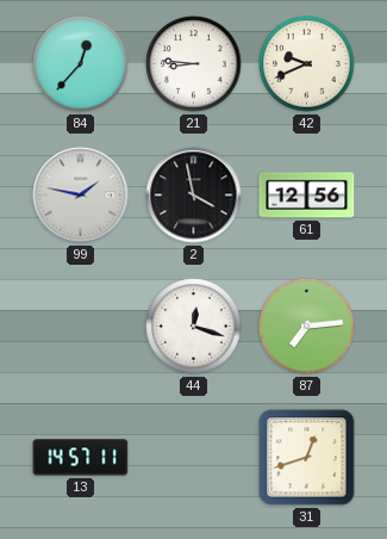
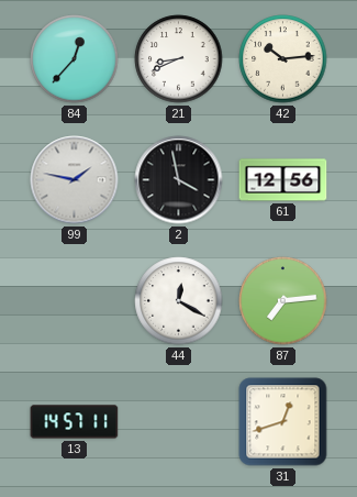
21: 8:46 -> 8:41
42: 9:41 -> 10:14
44: 12:18 -> 12:20
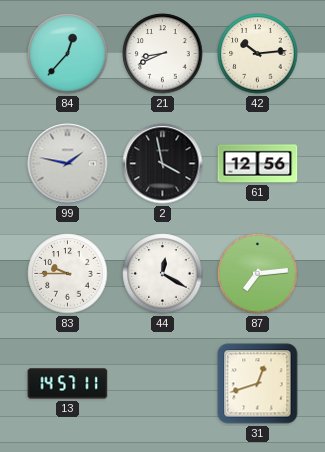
83: none -> 9:45
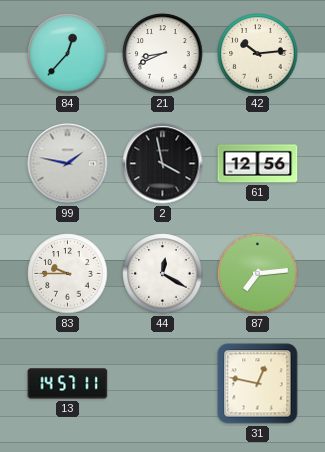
31: 12:42 -> 12:47
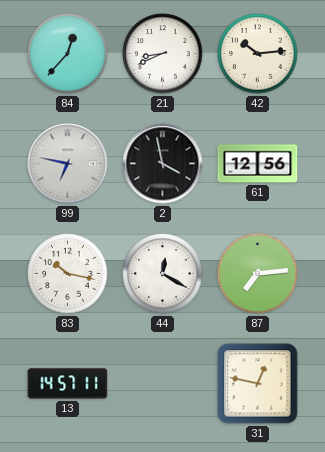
99: 1:47 -> 6:47
83: 9:45 -> 10:17
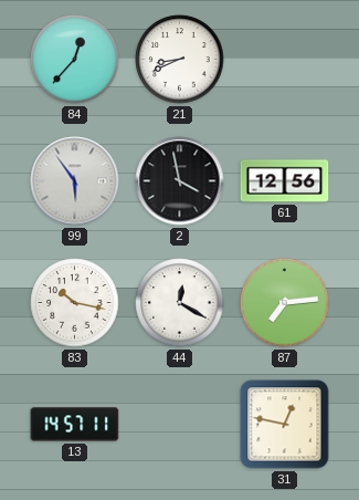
42: 10:14 -> none
99: 6:47 -> 5:54
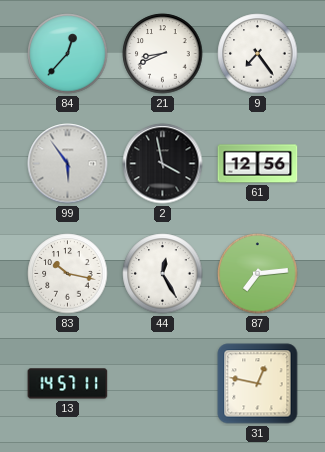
9: none -> 7:24
44: 12:20 -> 12:25
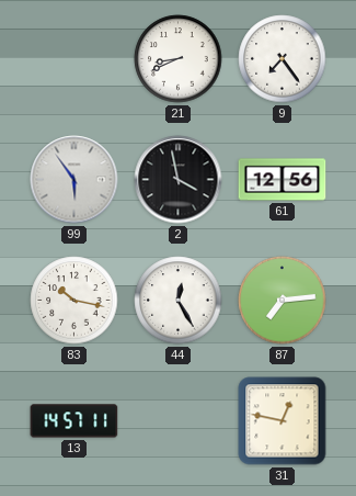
84: 12:37 -> none
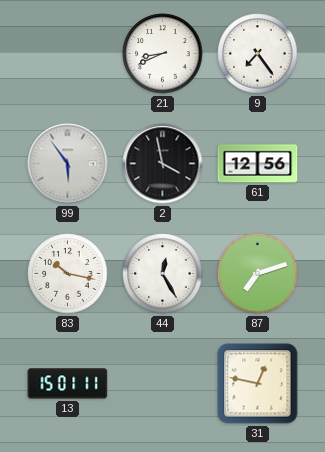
87: 7:14 -> 7:12
13: 14:57 -> 15:01
